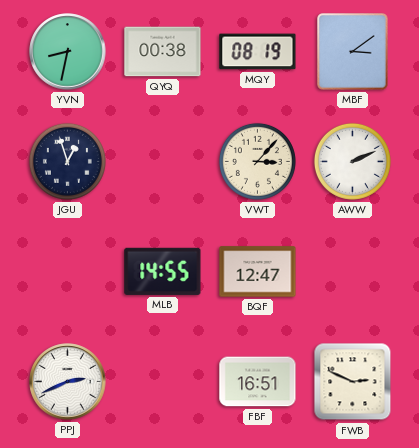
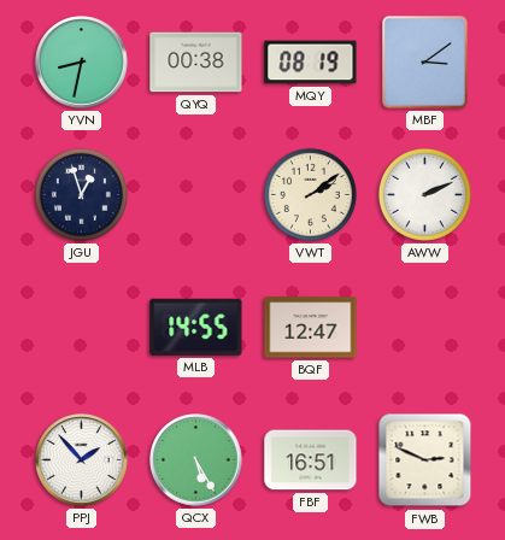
VWT: 3:07 -> 2:09
PPJ: 2:41 -> 1:53
QCX: none -> 5:25
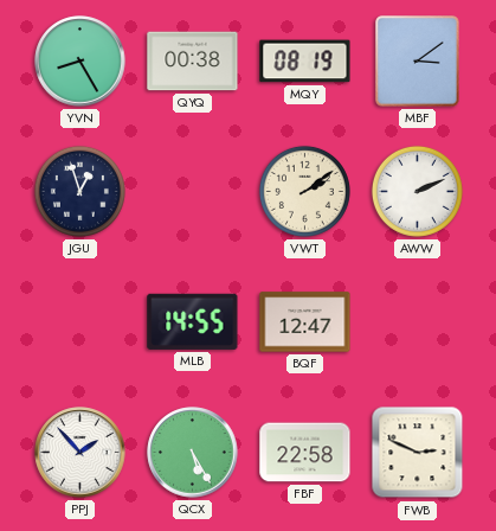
YVN: 8:32 -> 8:25
FBF: 16:51 -> 22:58
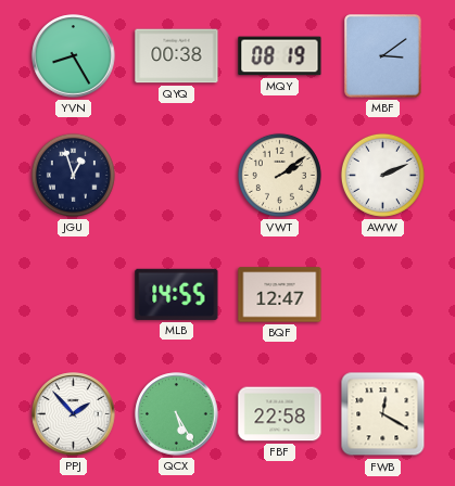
FWB: 2:49 -> 12:20
